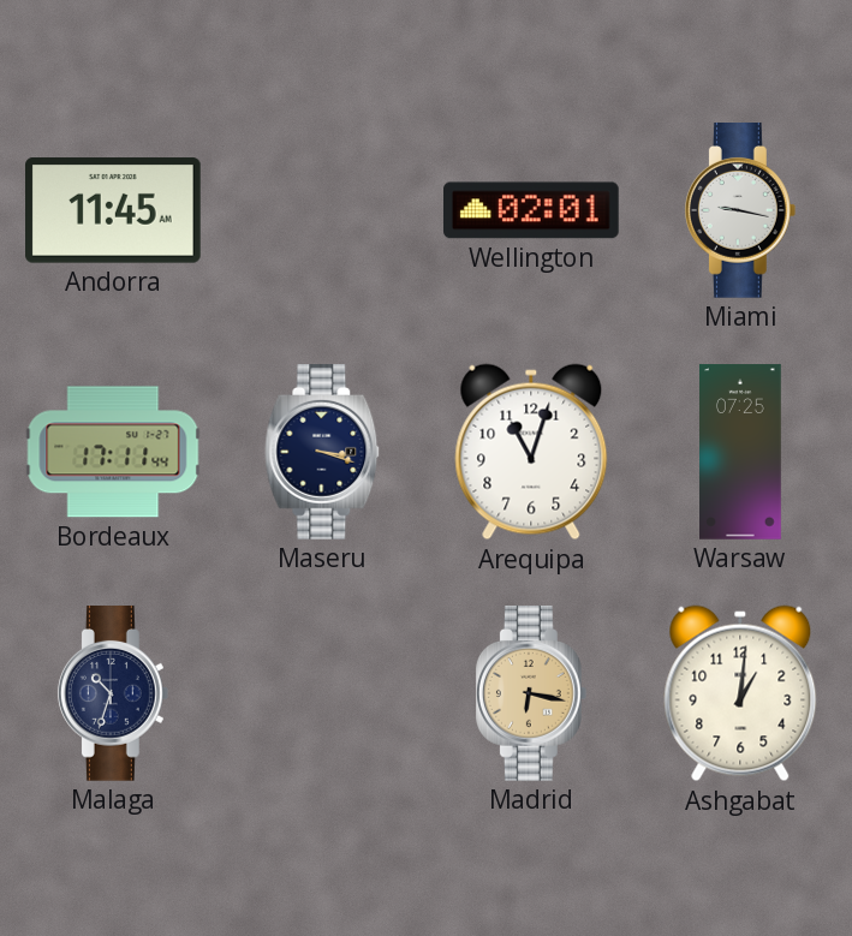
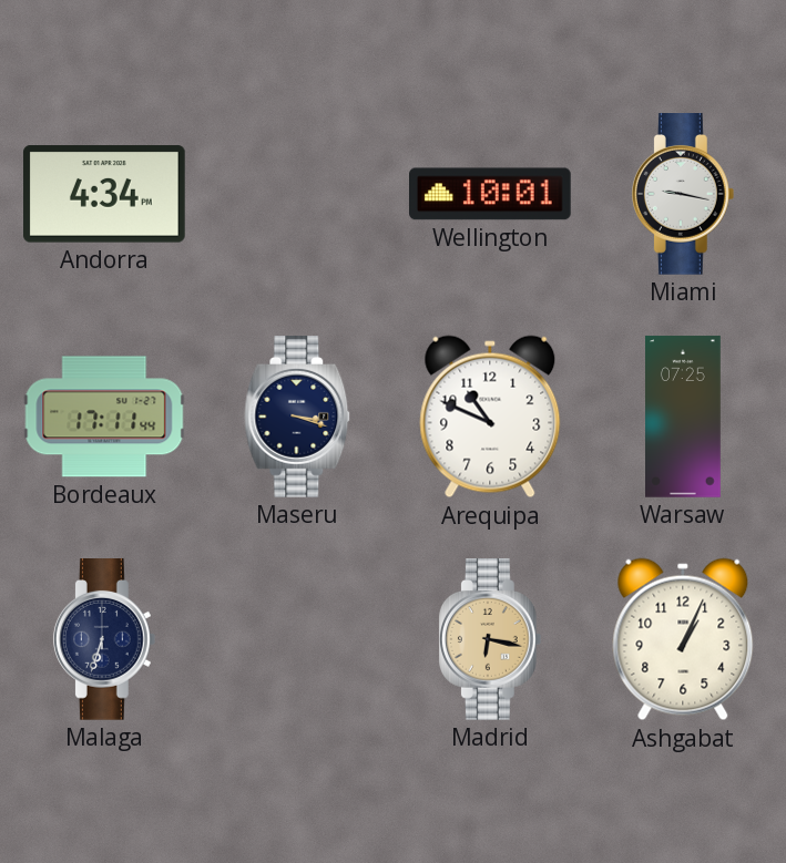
Andorra: 11:45 -> 4:34
Wellington: 02:01 -> 10:01
Arequipa: 11:03 -> 10:49
Malaga: 10:33 -> 6:33
Ashgabat: 1:01 -> 1:04
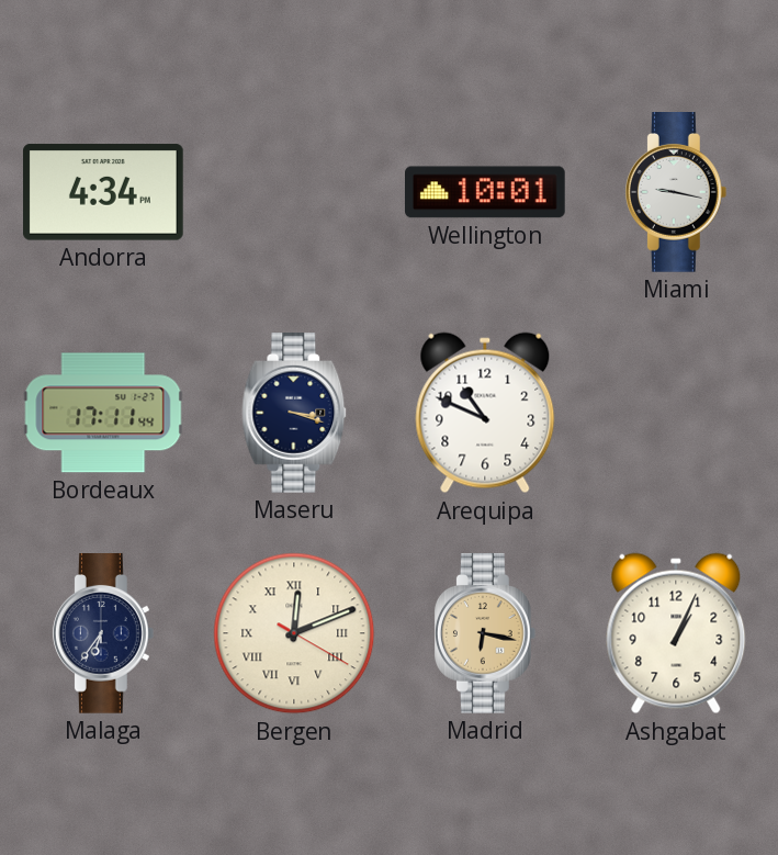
Warsaw: 07:25 -> none
Malaga: 6:33 -> 6:36
Bergen: none -> 12:11
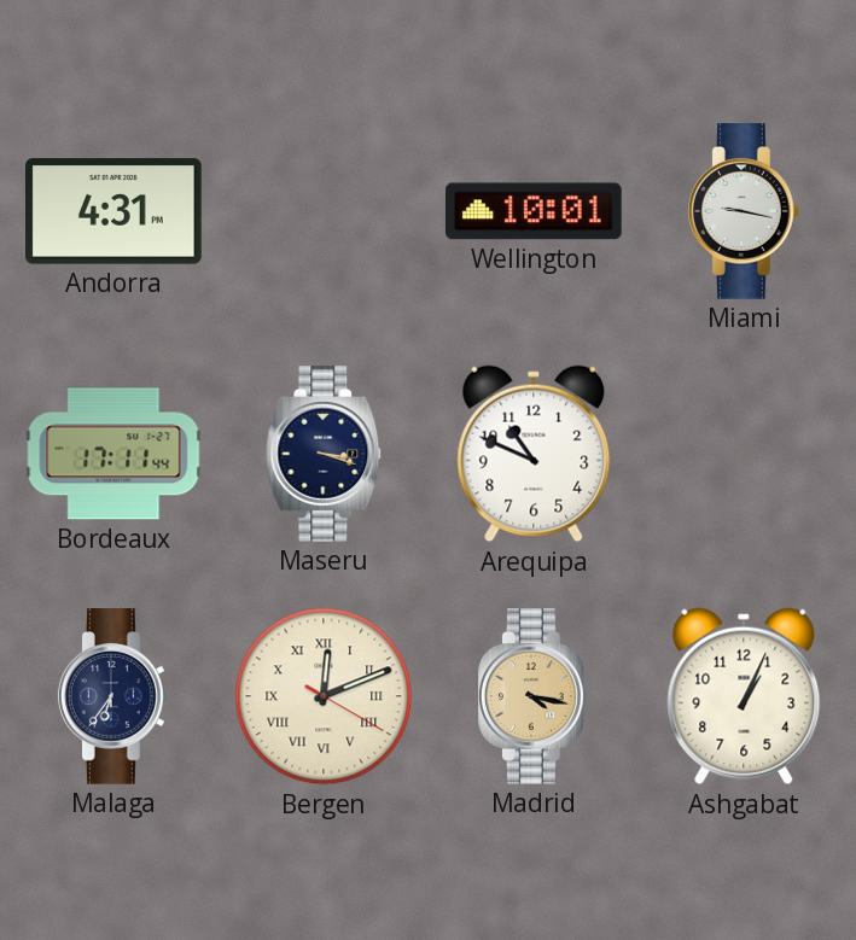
Andorra: 4:34 -> 4:31
Madrid: 6:17 -> 4:17
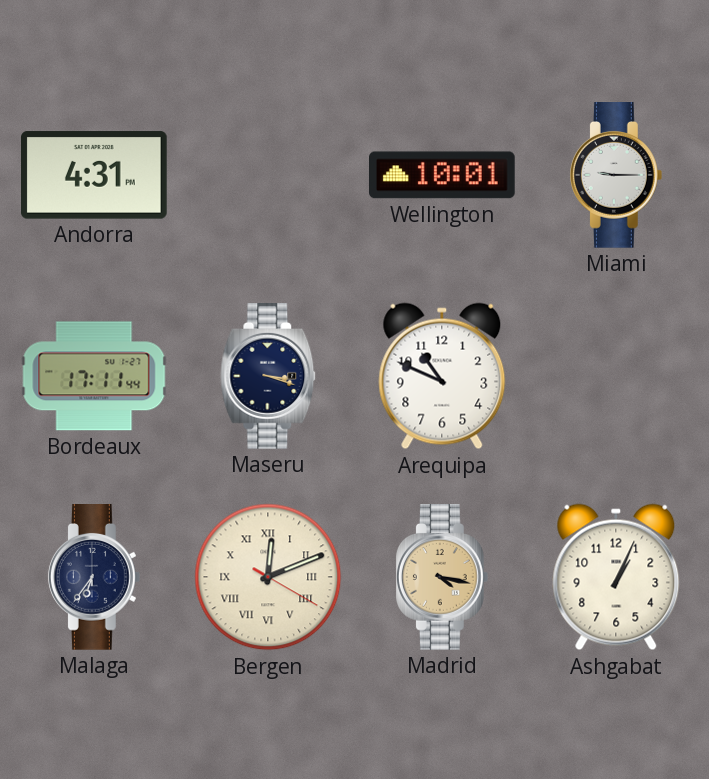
Miami: 9:17 -> 9:15
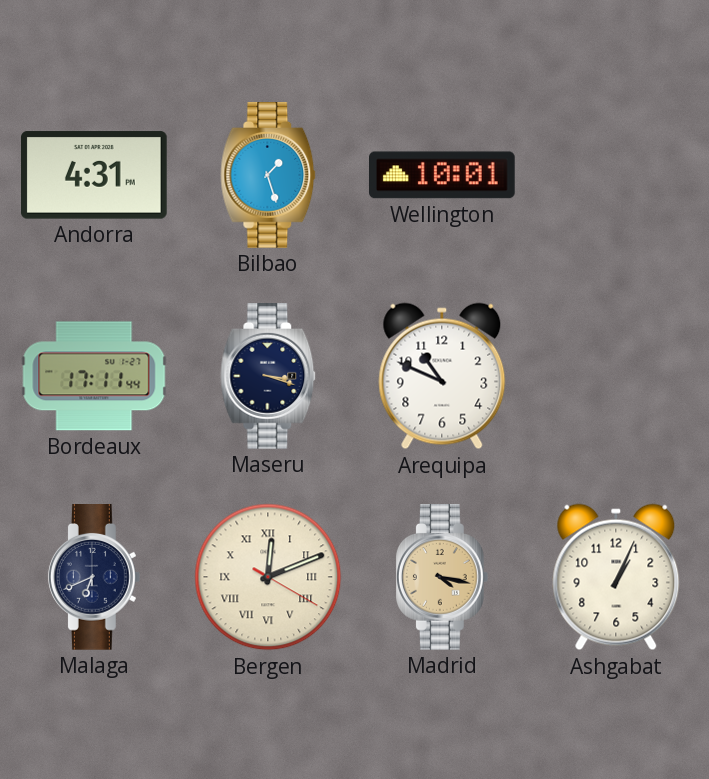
Bilbao: none -> 1:27
Miami: 9:15 -> none
Malaga: 6:36 -> 6:41
